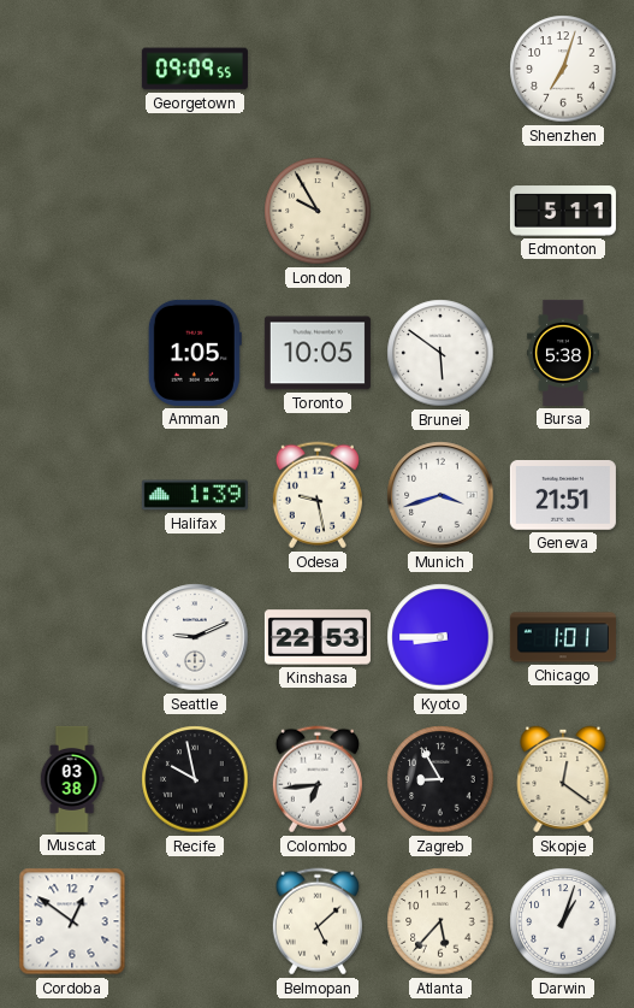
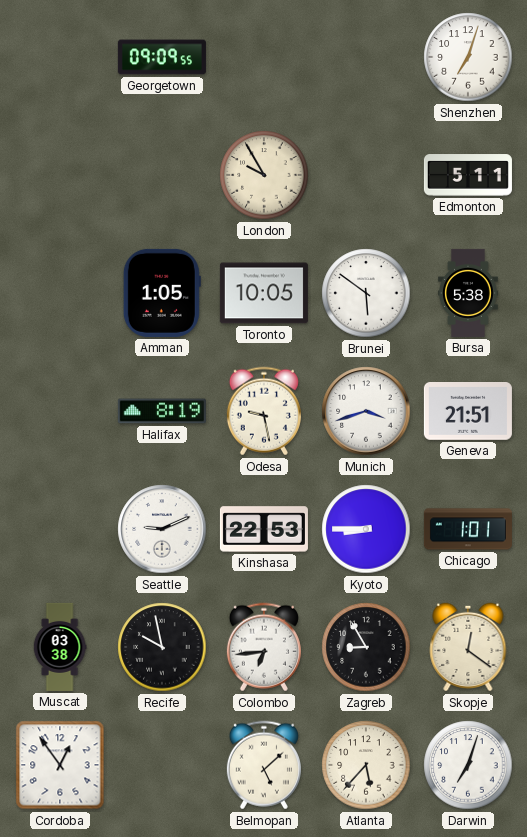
Halifax: 1:39 -> 8:19
Cordoba: 12:51 -> 12:54
Darwin: 1:03 -> 7:03
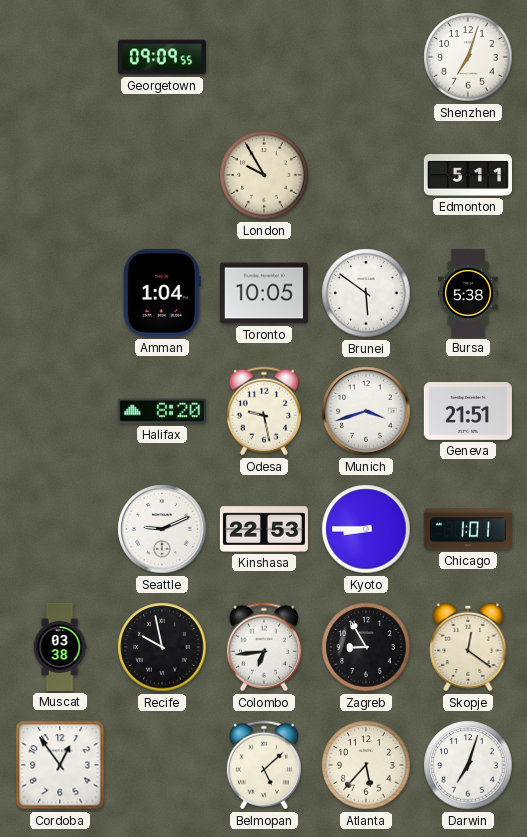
Amman: 1:05 -> 1:04
Halifax: 8:19 -> 8:20
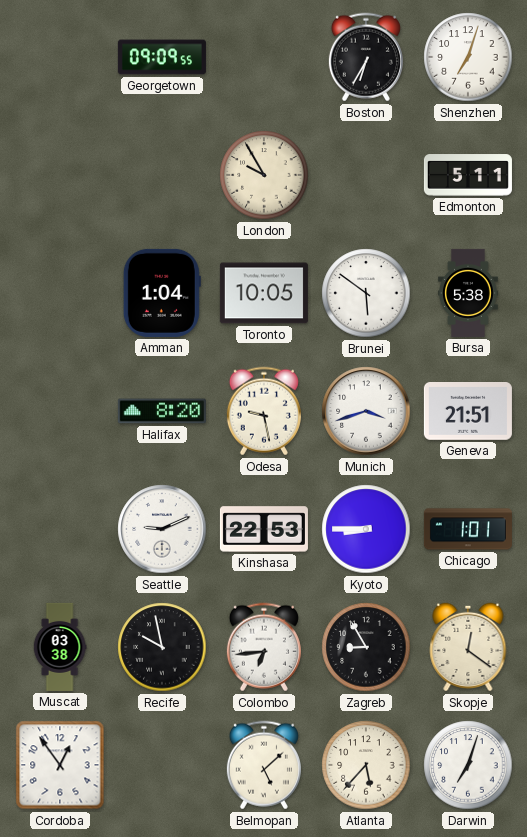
Boston: none -> 6:35
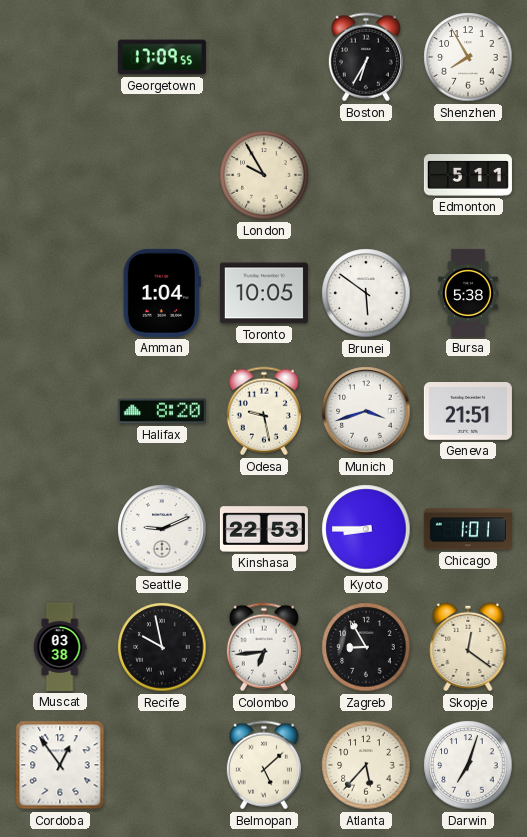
Georgetown: 09:09 -> 17:09
Shenzhen: 7:03 -> 7:55
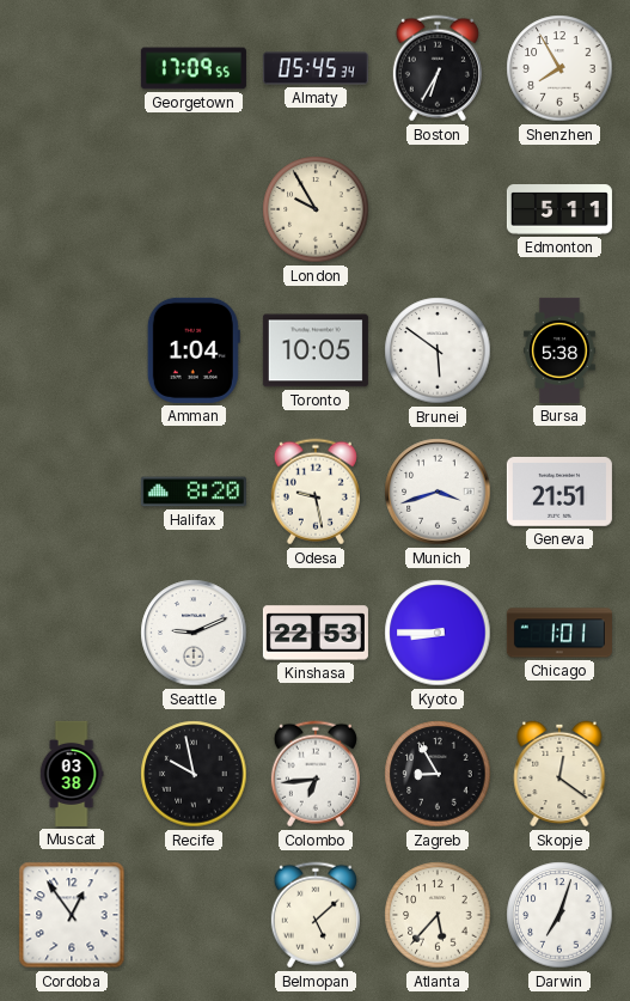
Almaty: none -> 05:45
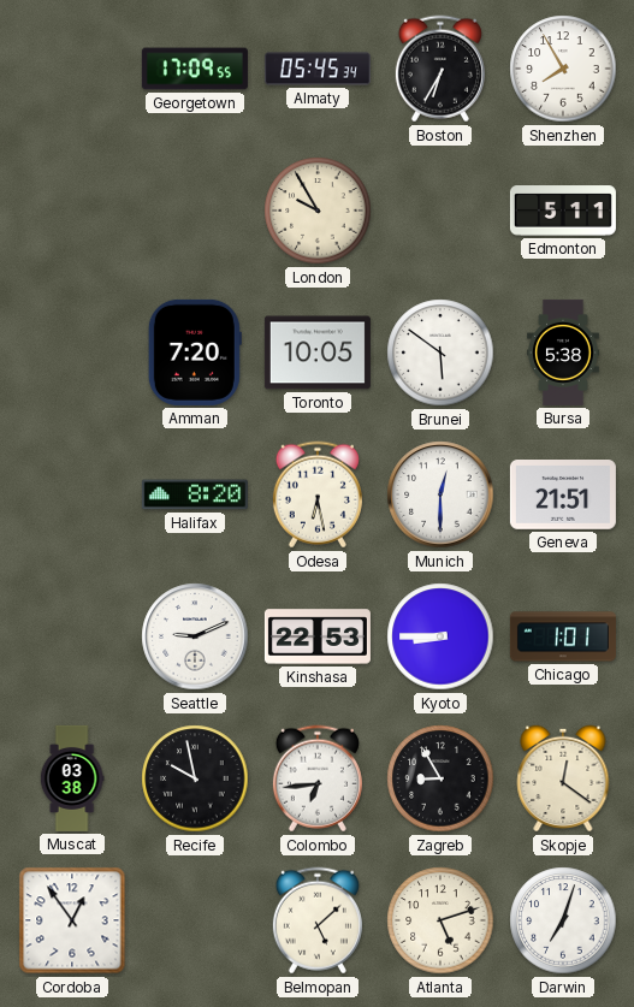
Amman: 1:04 -> 7:20
Odesa: 9:28 -> 6:28
Munich: 3:42 -> 12:30
Atlanta: 5:37 -> 5:12
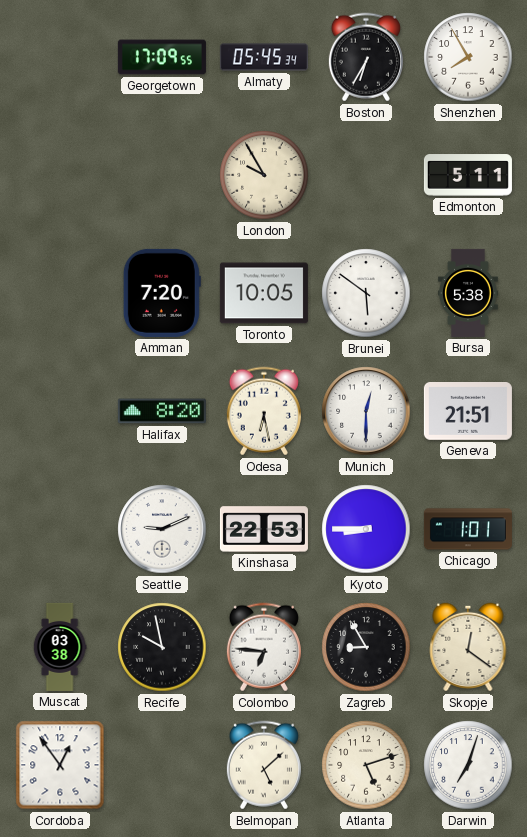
Colombo: 6:44 -> 6:46
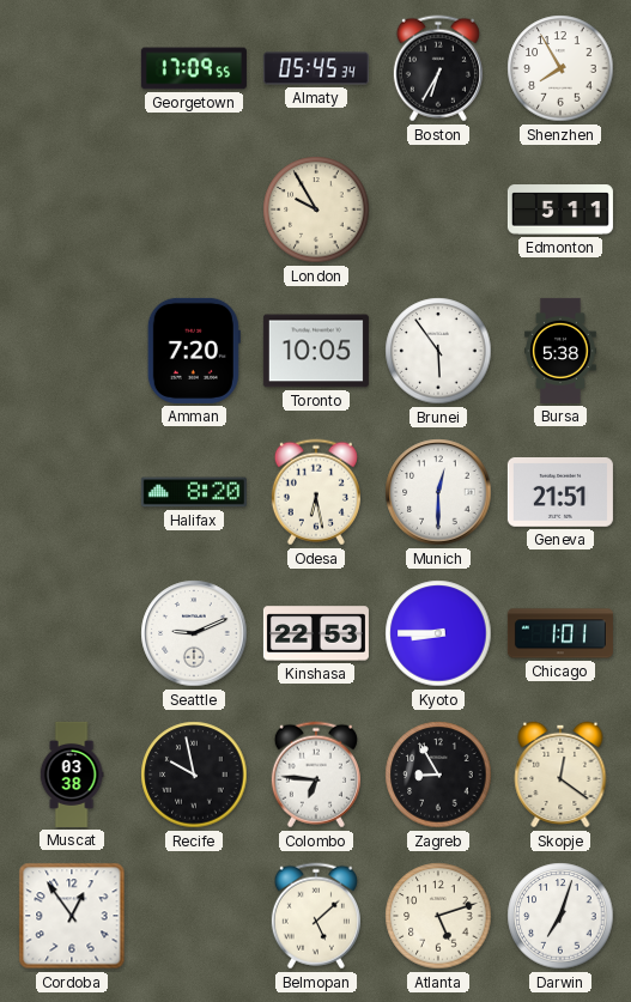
Brunei: 5:51 -> 5:54
